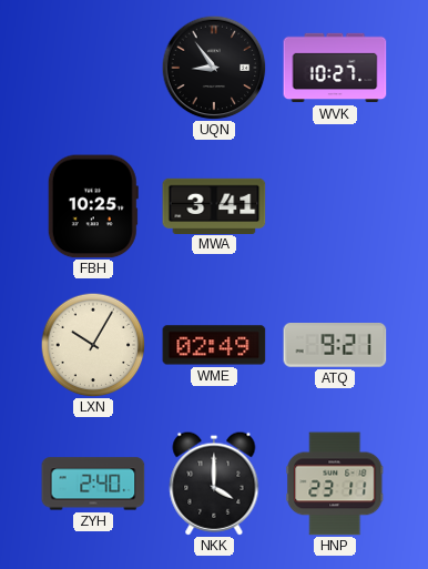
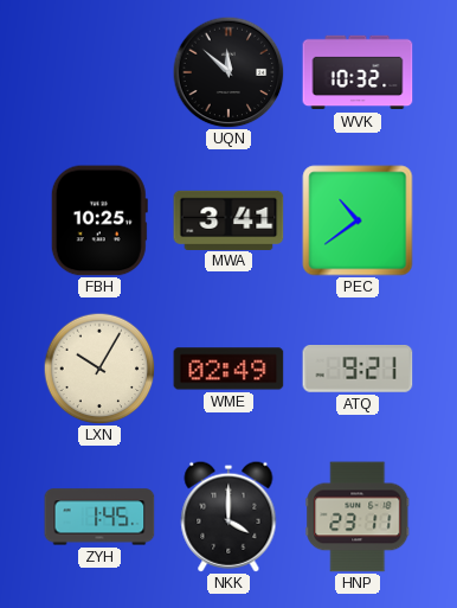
UQN: 8:54 -> 11:52
WVK: 10:27 -> 10:32
PEC: none -> 10:39
ZYH: 2:40 -> 1:45
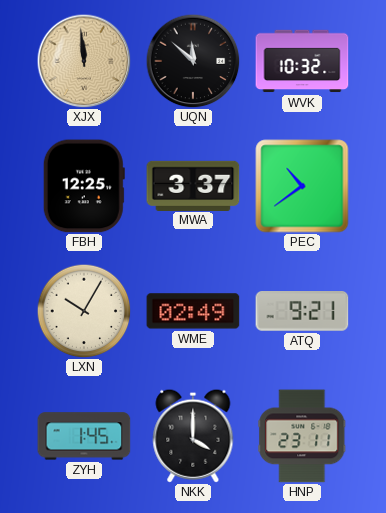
XJX: none -> 11:59
FBH: 10:25 -> 12:25
MWA: 3:41 -> 3:37
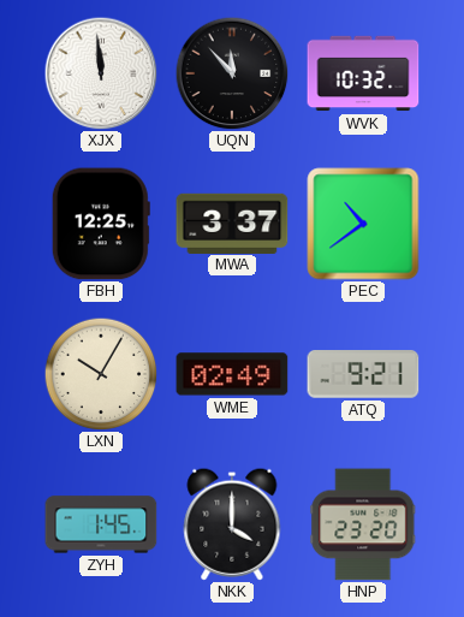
XJX dial: champagne -> white
UQN: 11:52 -> 11:53
HNP: 23:11 -> 23:20
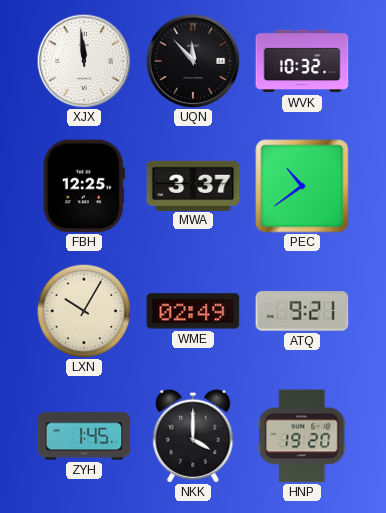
HNP: 23:20 -> 19:20
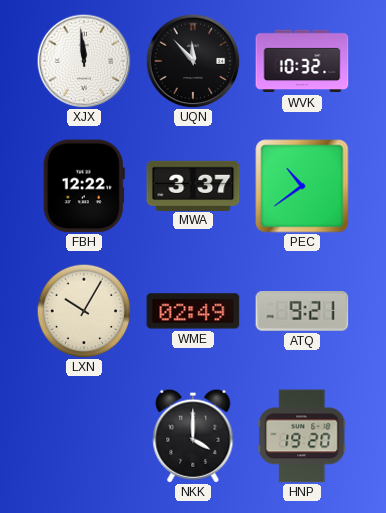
FBH: 12:25 -> 12:22
ZYH: 1:45 -> none
